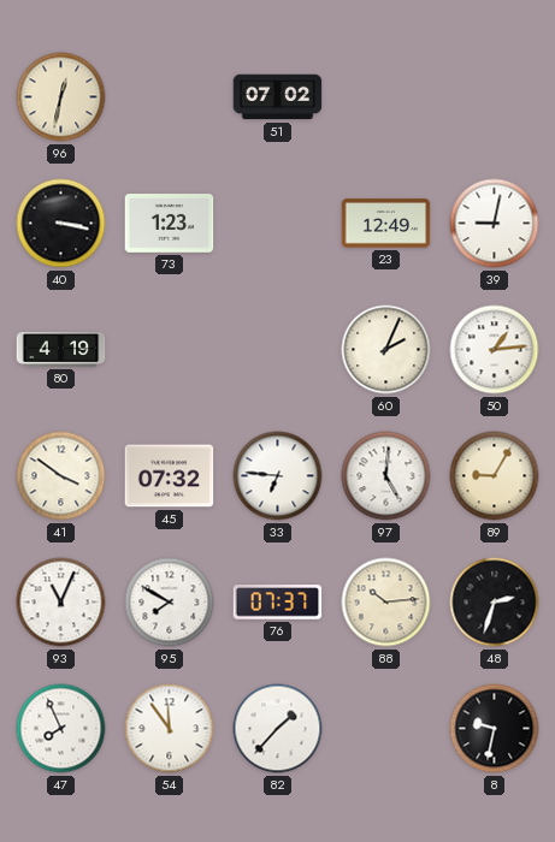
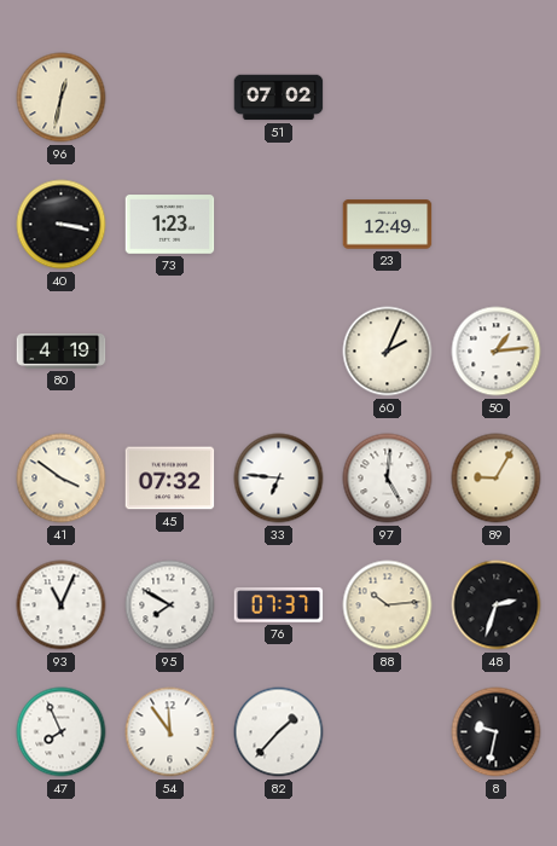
39: 9:02 -> none
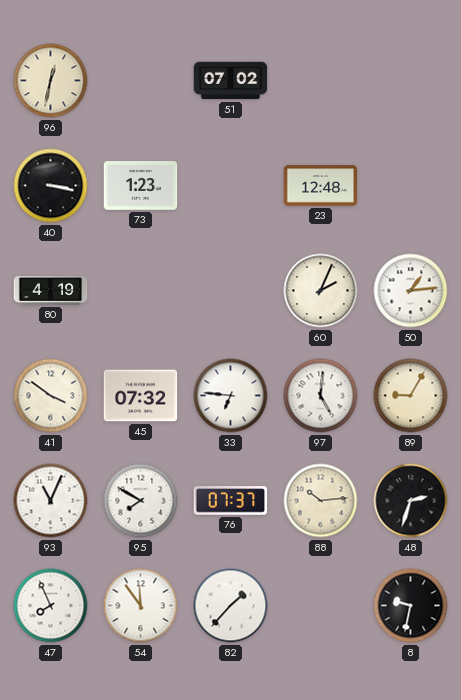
23: 12:49 -> 12:48
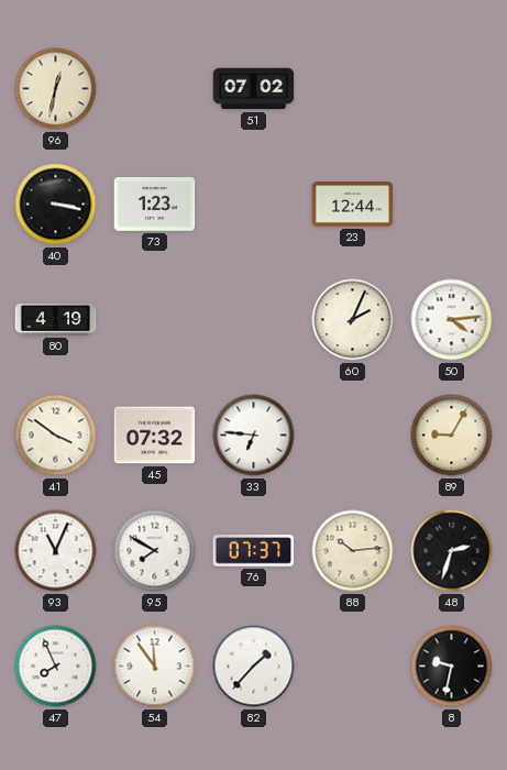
23: 12:48 -> 12:44
50: 1:14 -> 4:14
97: 5:01 -> none
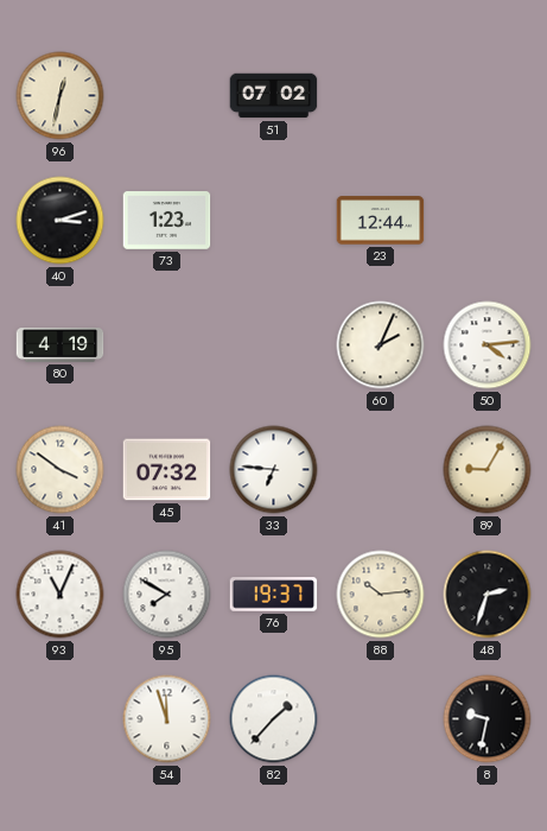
40: 3:17 -> 3:12
76: 07:37 -> 19:37
47: 7:56 -> none
54: 11:54 -> 11:57
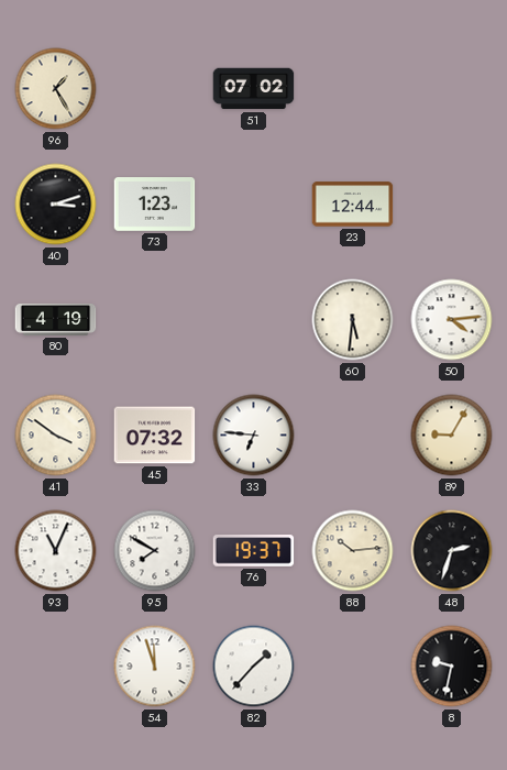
96: 12:32 -> 1:25
60: 2:04 -> 5:31
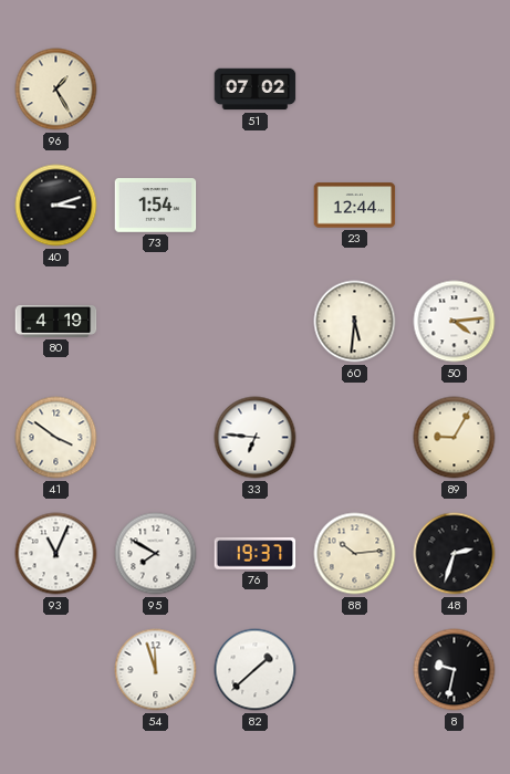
73: 1:23 -> 1:54
45: 07:32 -> none
82: 1:37 -> 1:38
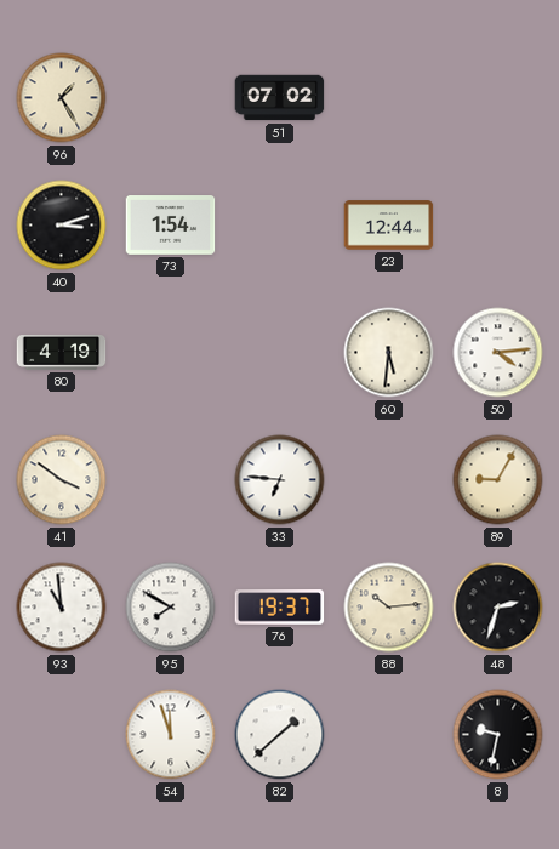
93: 11:04 -> 10:59
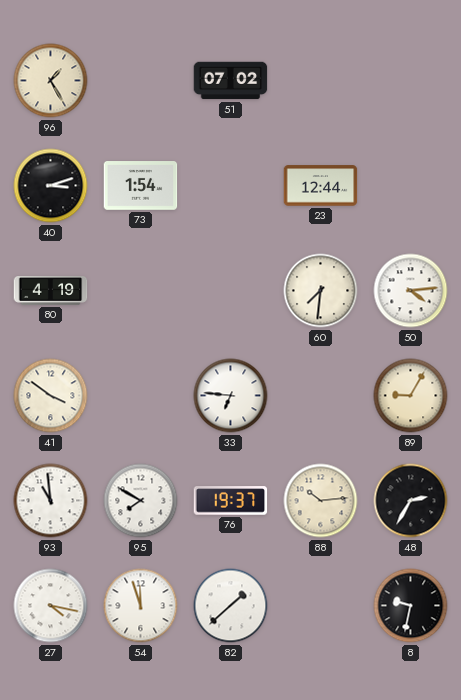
60: 5:31 -> 7:31
48: 2:33 -> 2:35
27: none -> 4:17
